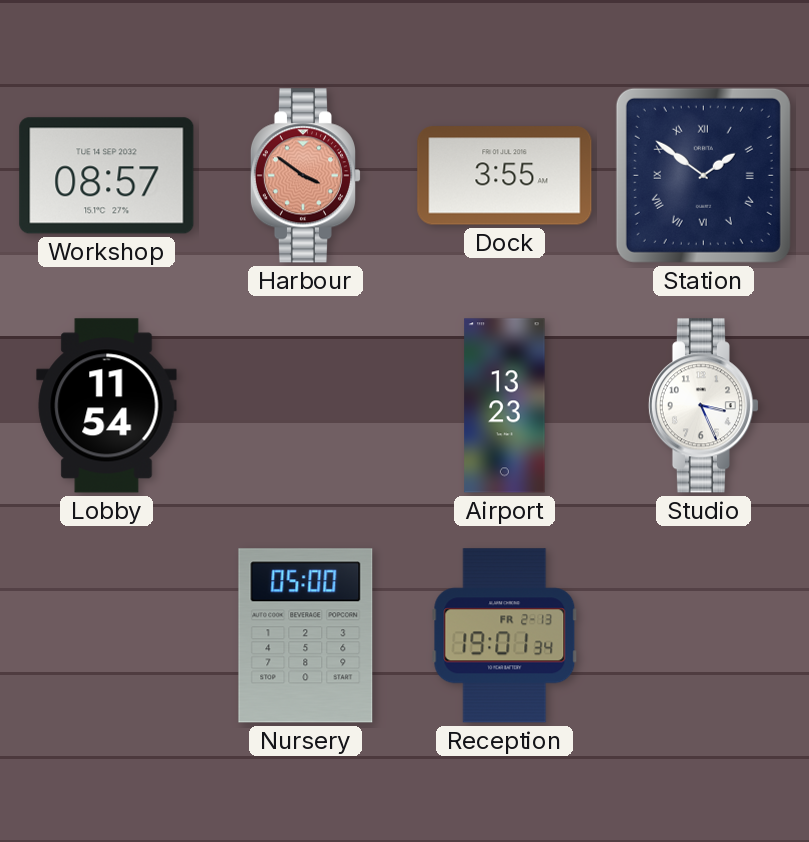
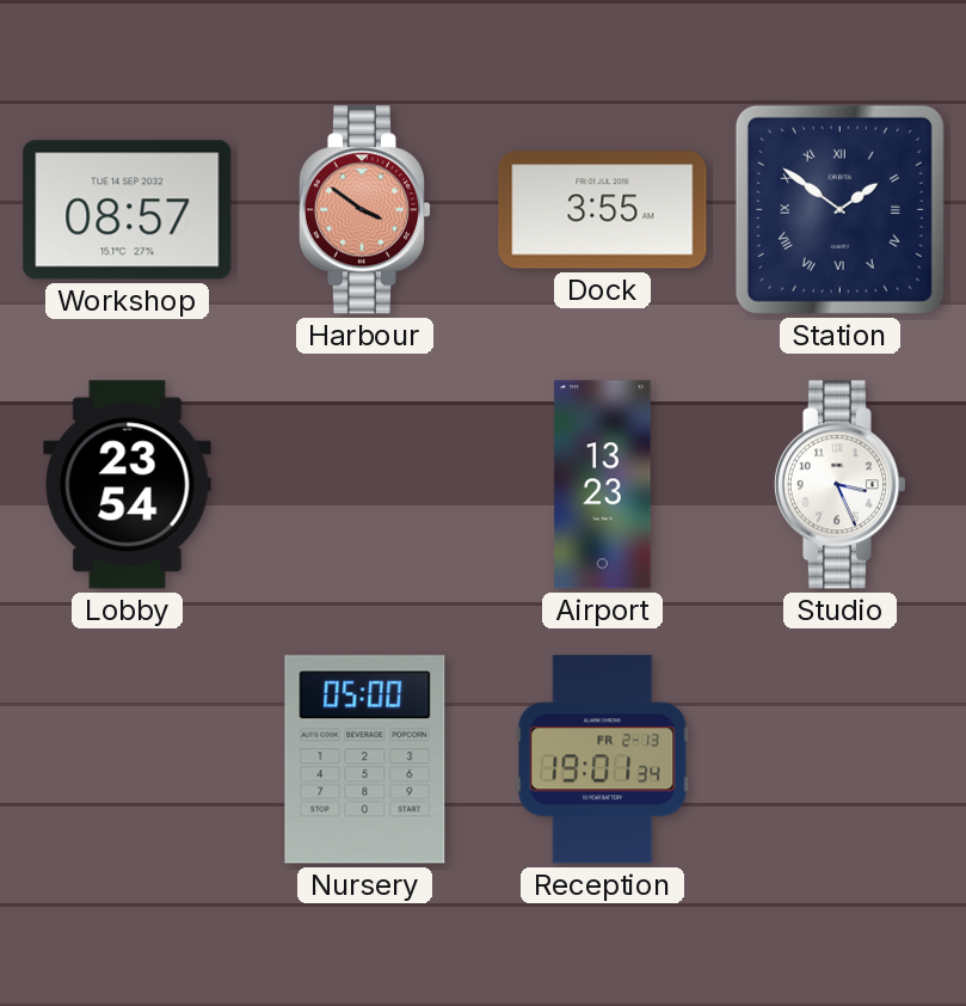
Lobby: 11:54 -> 23:54
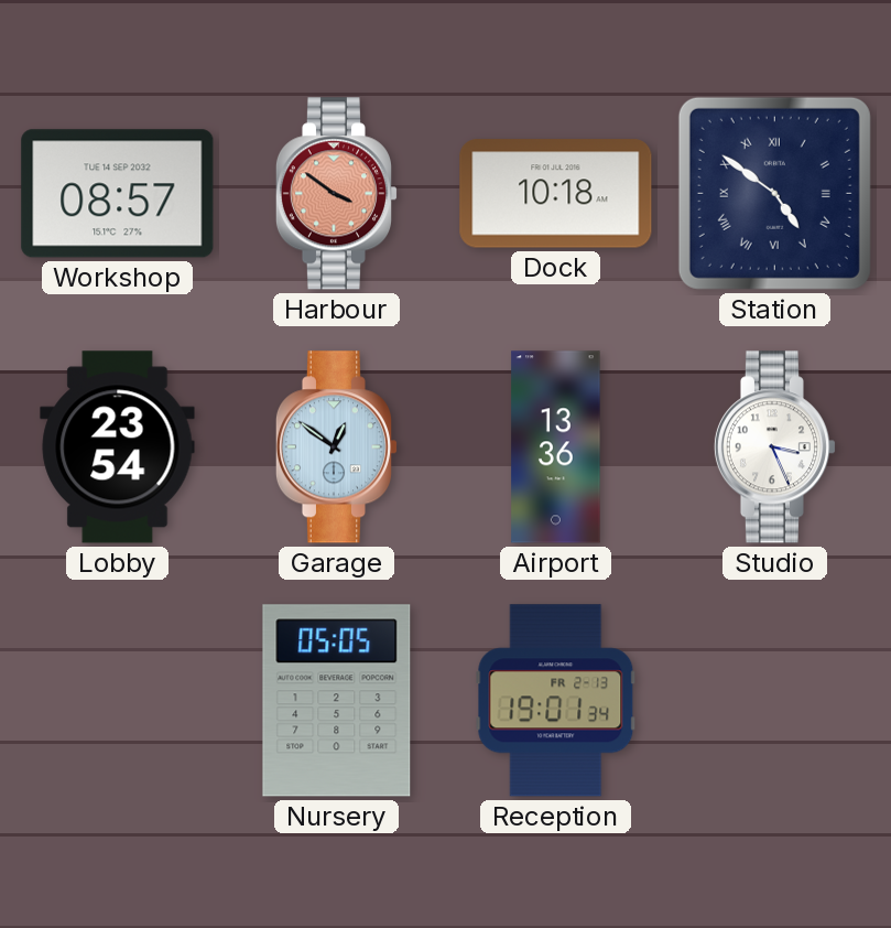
Dock: 3:55 -> 10:18
Station: 1:51 -> 4:51
Garage: none -> 12:51
Airport: 13:23 -> 13:36
Nursery: 05:00 -> 05:05
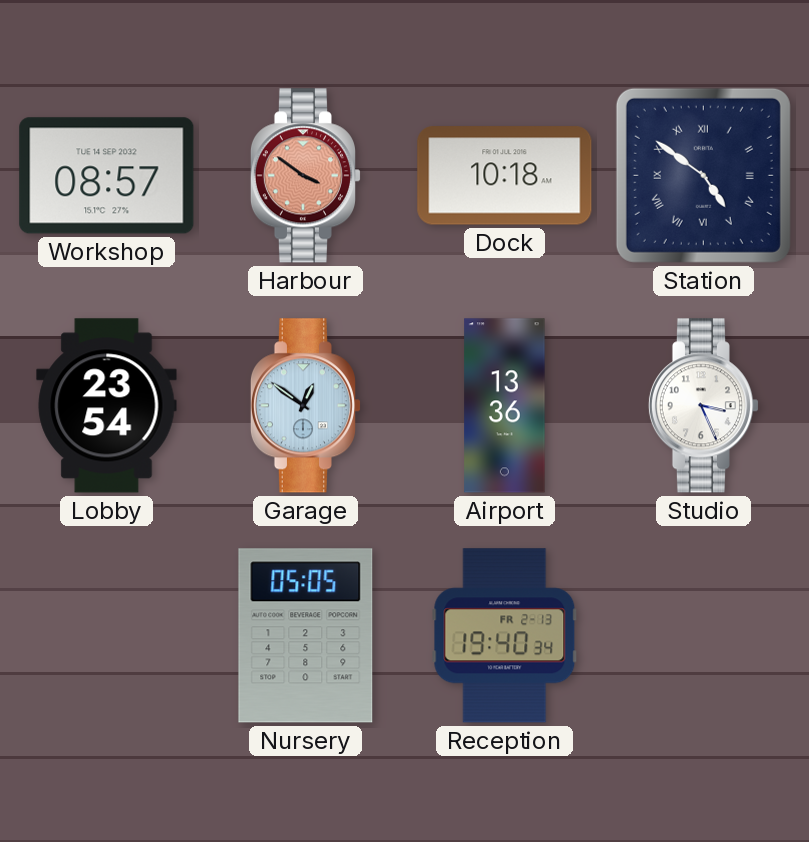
Reception: 19:01 -> 19:40
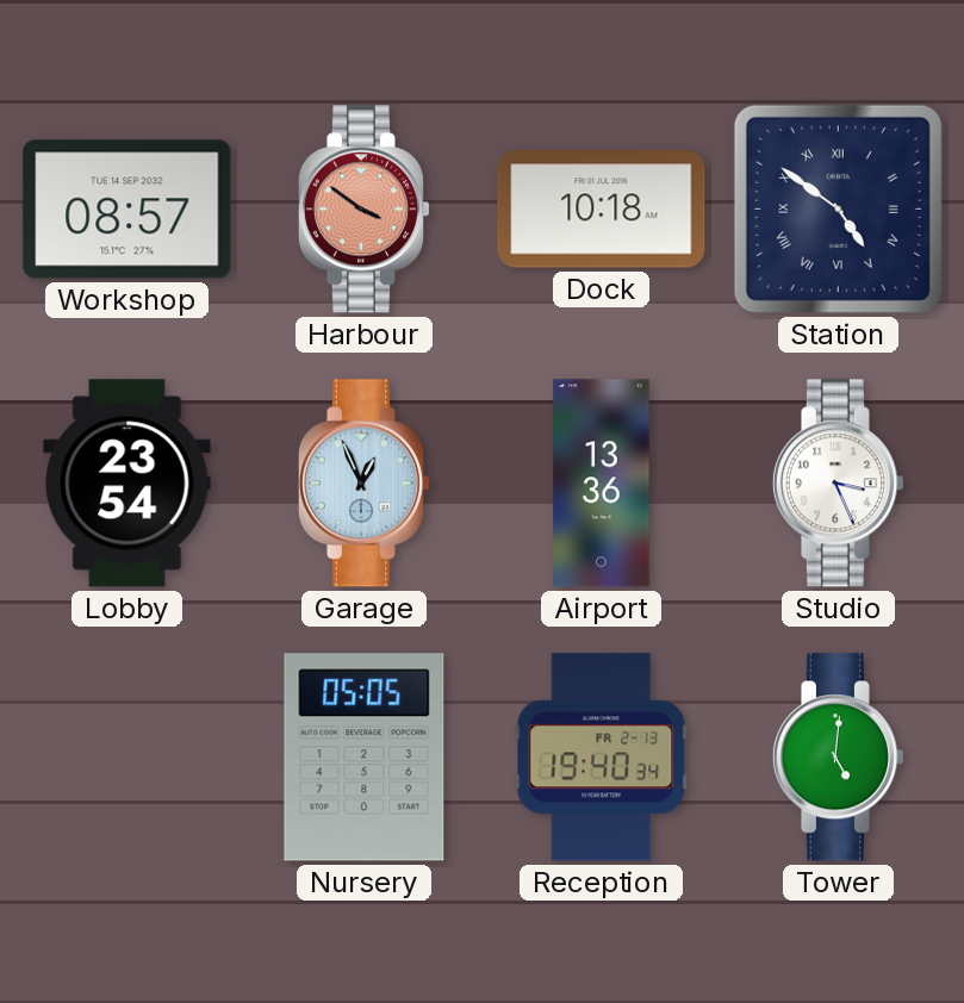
Garage: 12:51 -> 12:56
Tower: none -> 5:01
